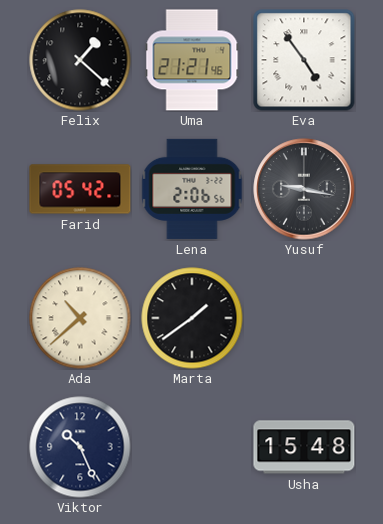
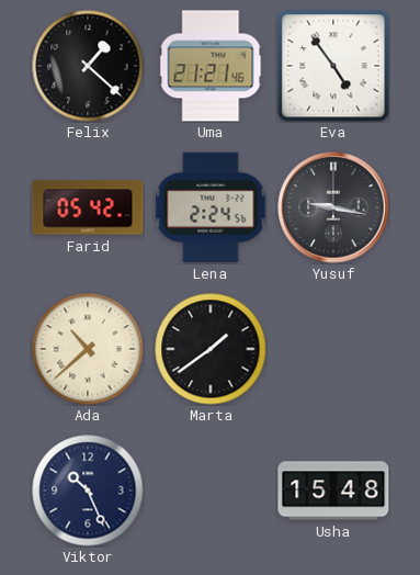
Lena: 2:06 -> 2:24
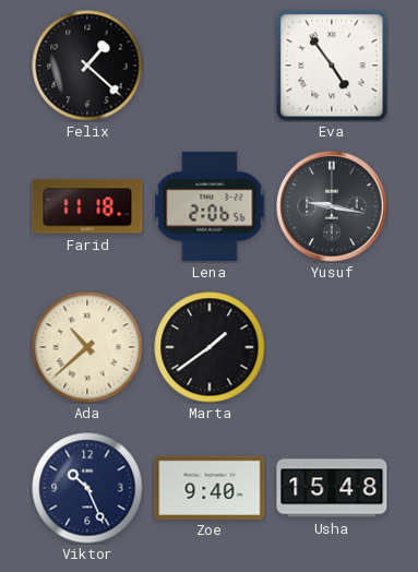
Uma: 21:21 -> none
Farid: 05:42 -> 11:18
Lena: 2:24 -> 2:06
Zoe: none -> 9:40
